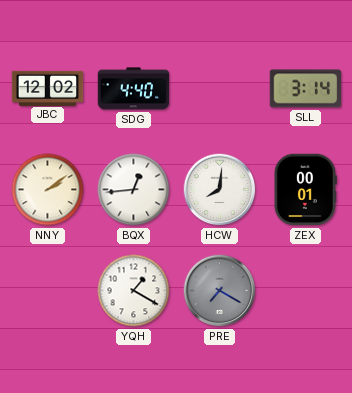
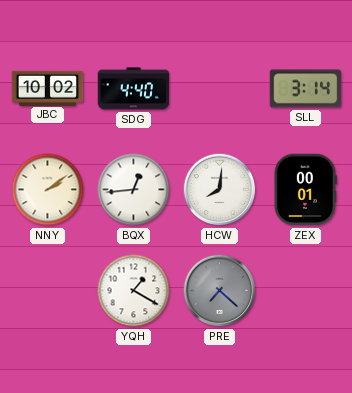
JBC: 12:02 -> 10:02
PRE: 7:20 -> 7:22
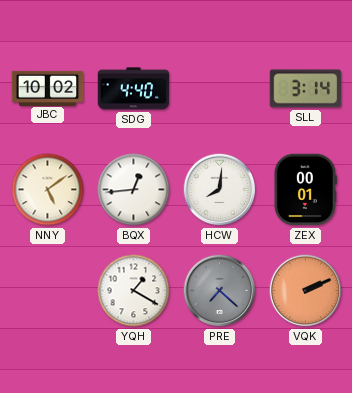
NNY: 2:09 -> 5:09
VQK: none -> 2:11
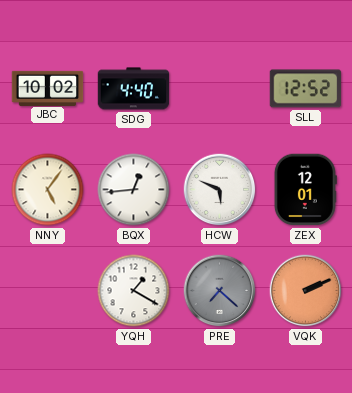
SLL: 3:14 -> 12:52
NNY: 5:09 -> 5:06
HCW: 8:01 -> 5:49
ZEX: 00:01 -> 12:01
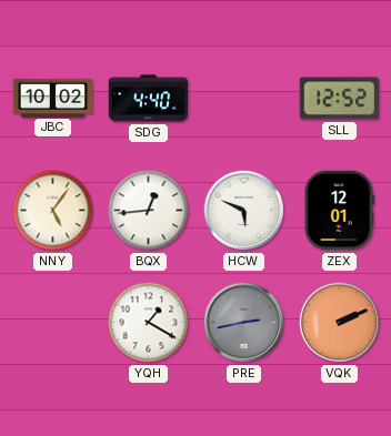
PRE: 7:22 -> 2:43
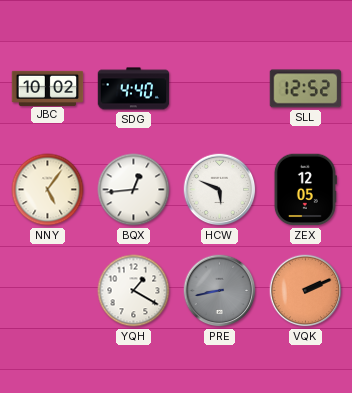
ZEX: 12:01 -> 12:05
PRE: 2:43 -> 8:43
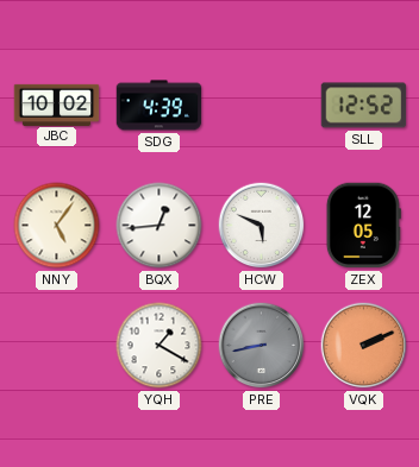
SDG: 4:40 -> 4:39
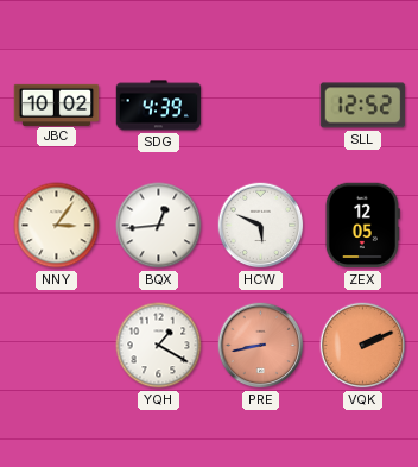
NNY: 5:06 -> 3:06
PRE dial: grey -> salmon
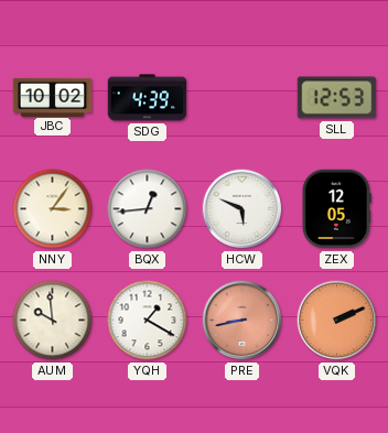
SLL: 12:52 -> 12:53
AUM: none -> 9:59
